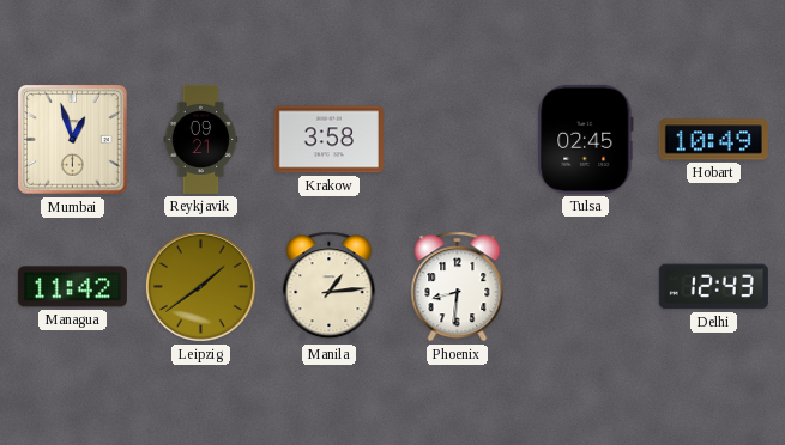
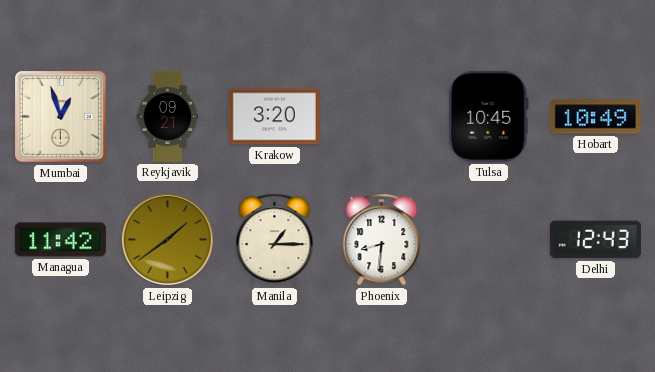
Krakow: 3:58 -> 3:20
Tulsa: 02:45 -> 10:45
Manila: 1:14 -> 1:15
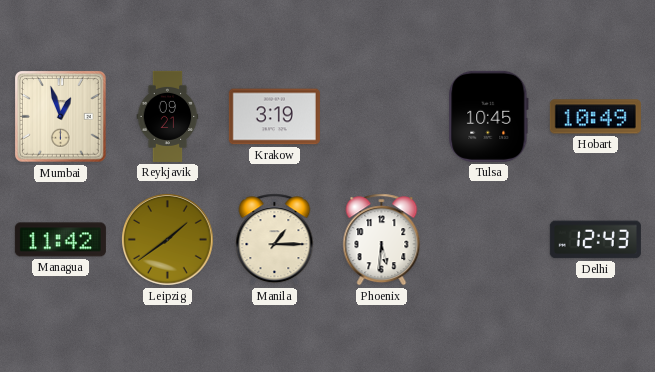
Krakow: 3:20 -> 3:19
Phoenix: 8:31 -> 5:31
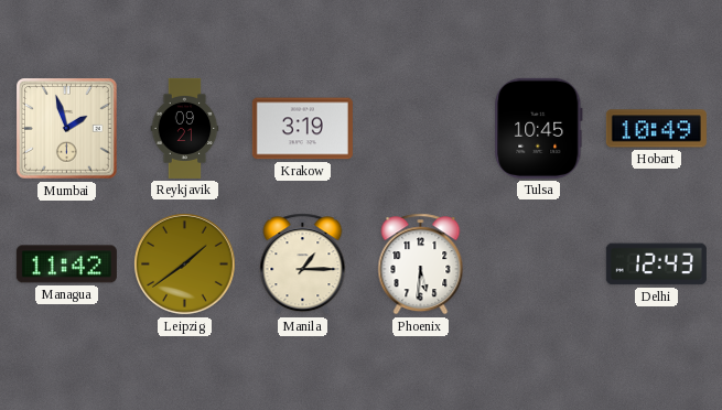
Mumbai: 12:57 -> 1:57
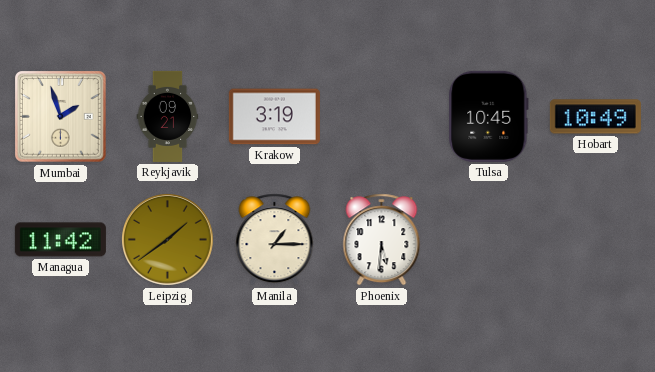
Delhi: 12:43 -> none
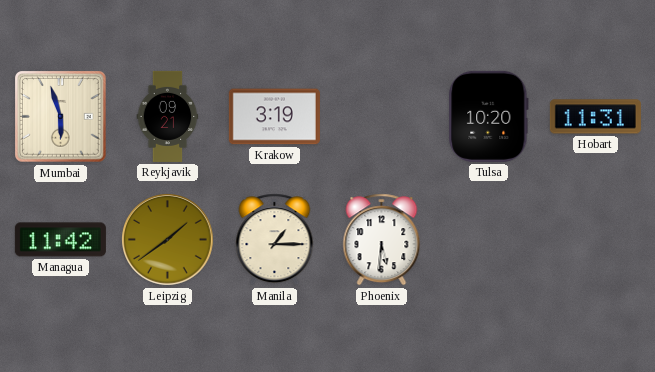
Mumbai: 1:57 -> 5:57
Tulsa: 10:45 -> 10:20
Hobart: 10:49 -> 11:31
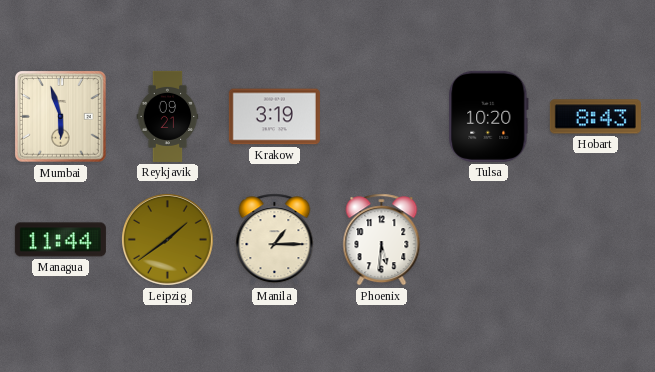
Hobart: 11:31 -> 8:43
Managua: 11:42 -> 11:44
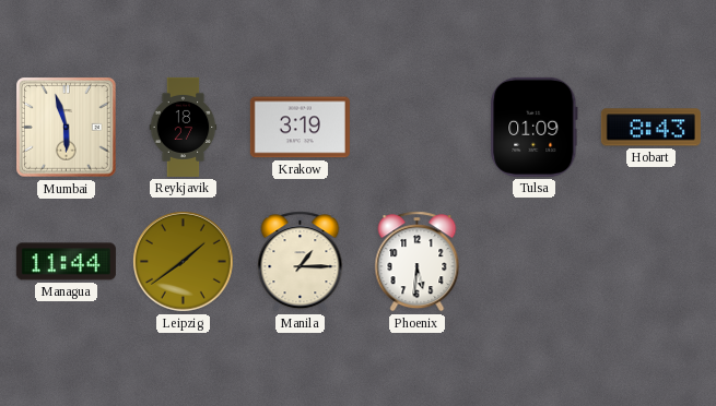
Reykjavik: 09:21 -> 18:27
Tulsa: 10:20 -> 01:09
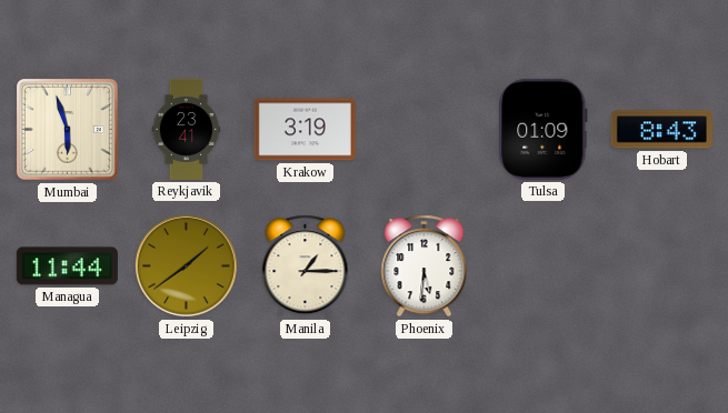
Reykjavik: 18:27 -> 23:41
